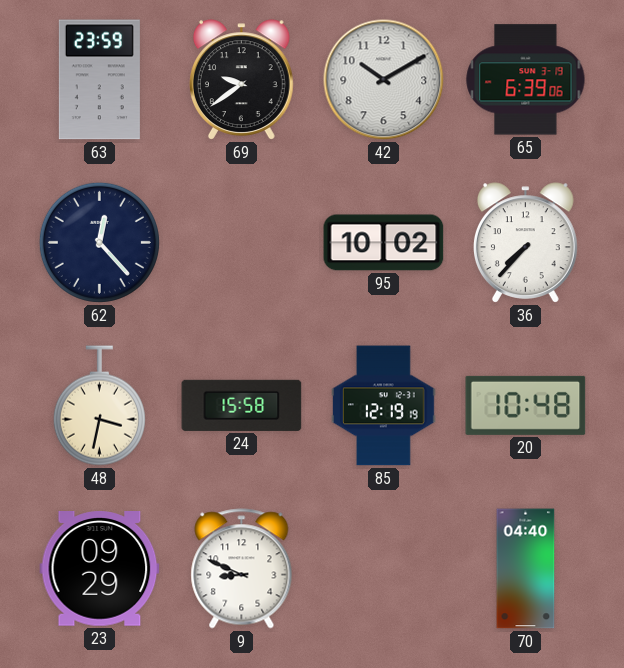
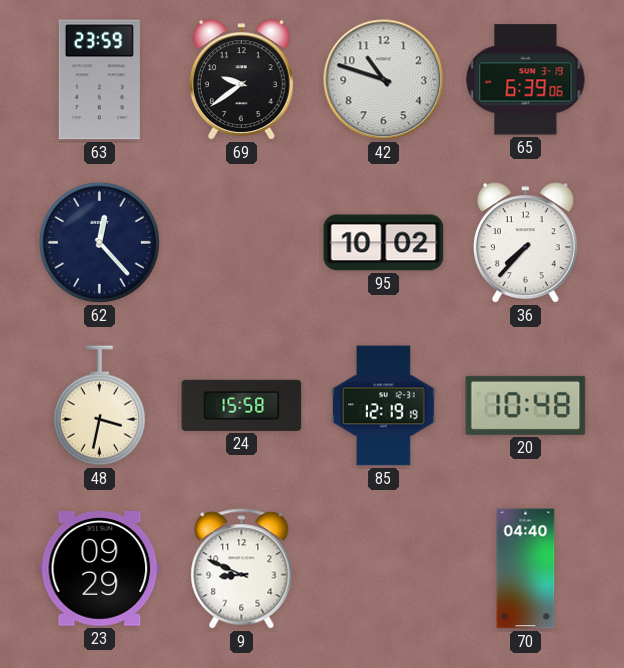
42: 10:10 -> 10:48
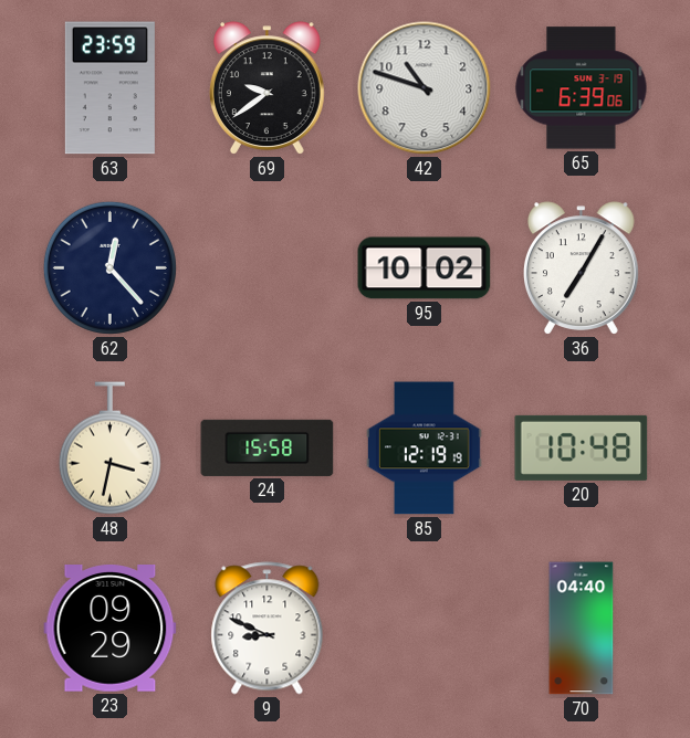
36: 7:37 -> 7:05
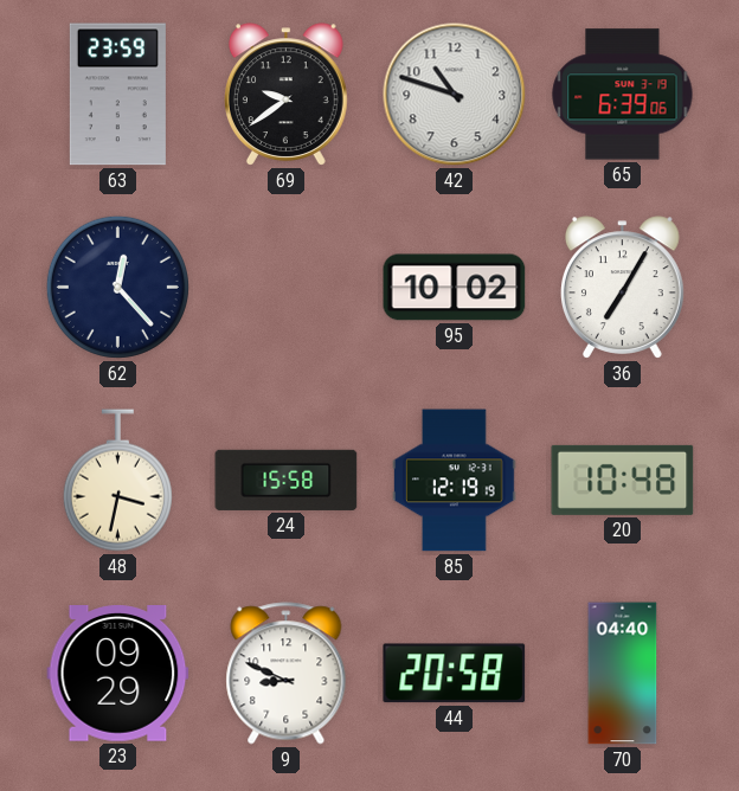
44: none -> 20:58
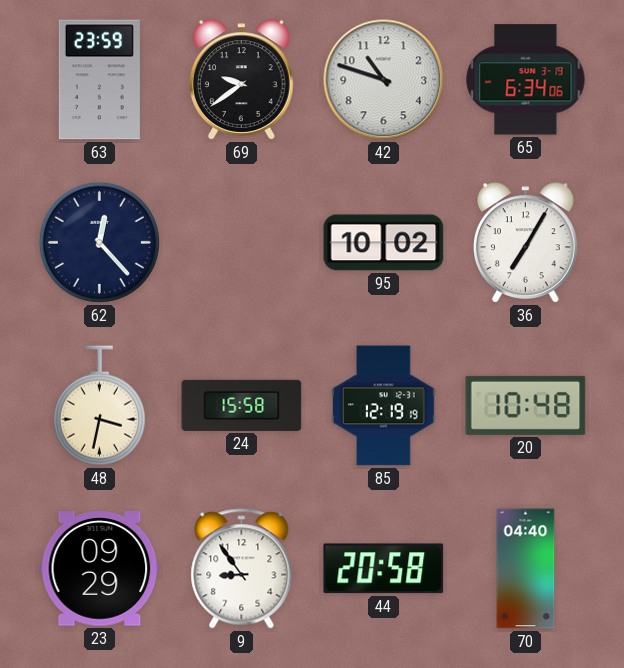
65: 6:39 -> 6:34
9: 8:49 -> 8:54
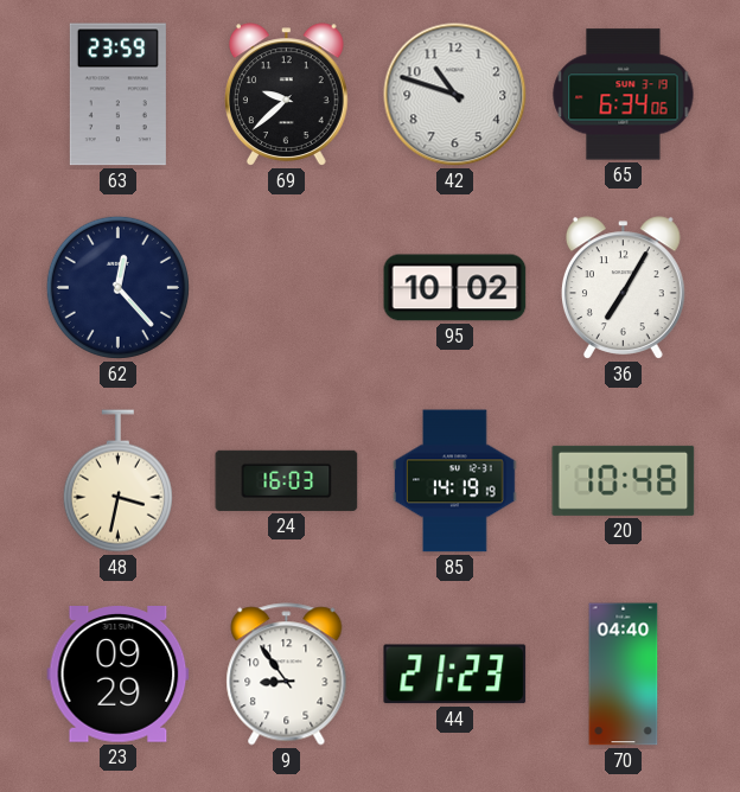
69: 9:39 -> 9:38
24: 15:58 -> 16:03
85: 12:19 -> 14:19
44: 20:58 -> 21:23
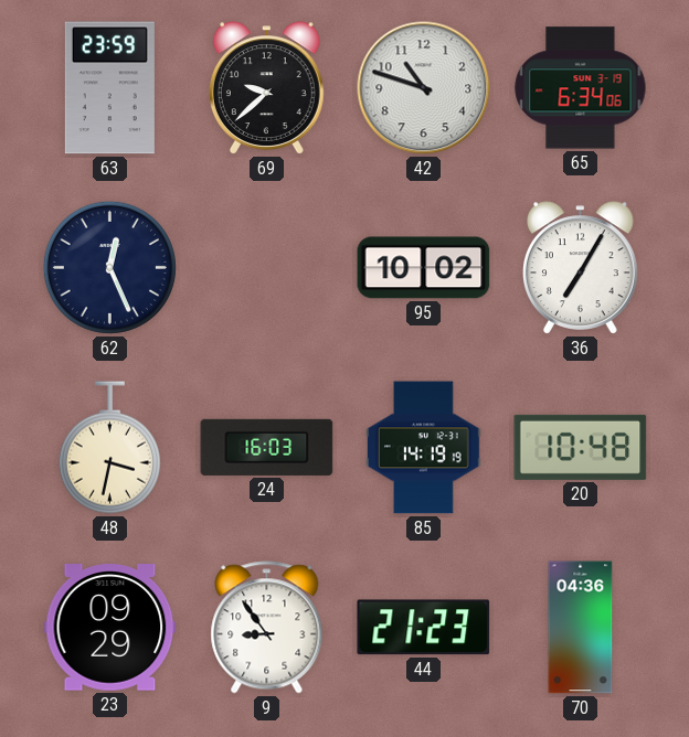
62: 12:23 -> 12:26
70: 04:40 -> 04:36
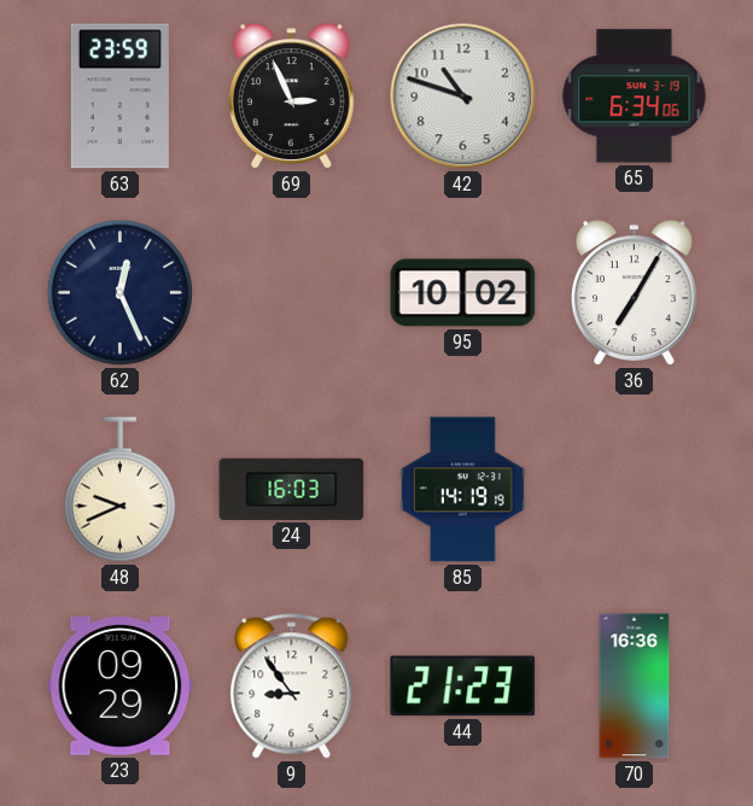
69: 9:38 -> 2:56
48: 3:32 -> 9:41
20: 10:48 -> none
70: 04:36 -> 16:36
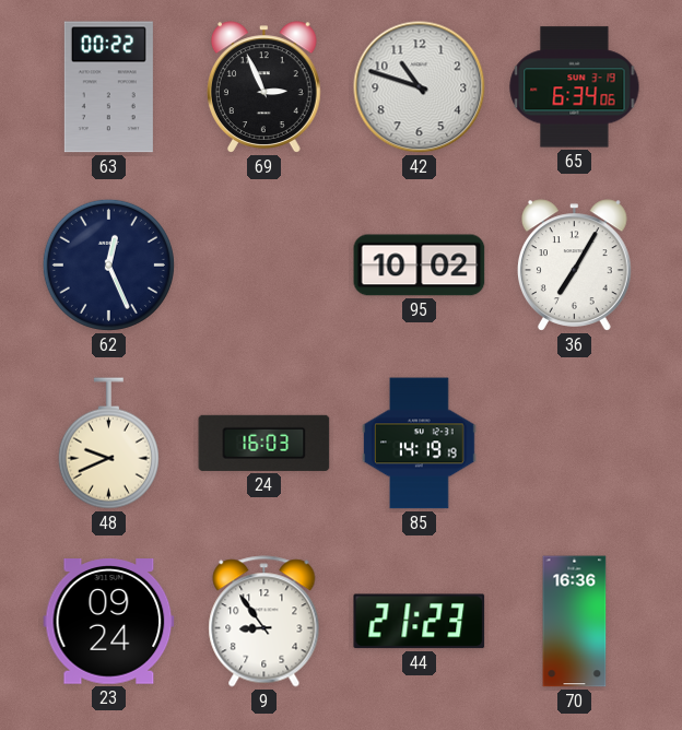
63: 23:59 -> 00:22
23: 09:29 -> 09:24
